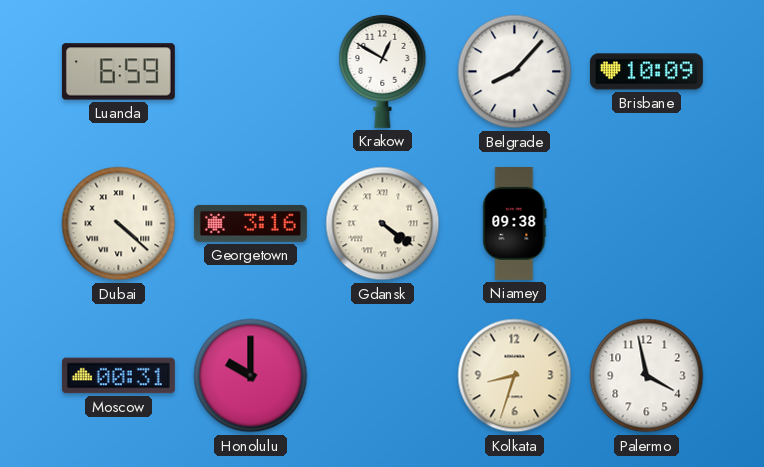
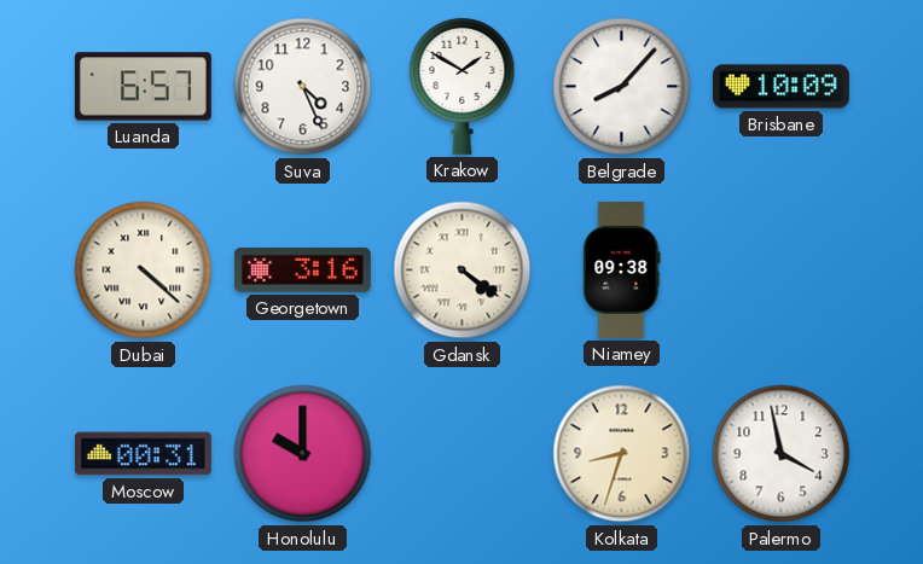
Luanda: 6:59 -> 6:57
Suva: none -> 4:26
Krakow: 12:50 -> 1:50
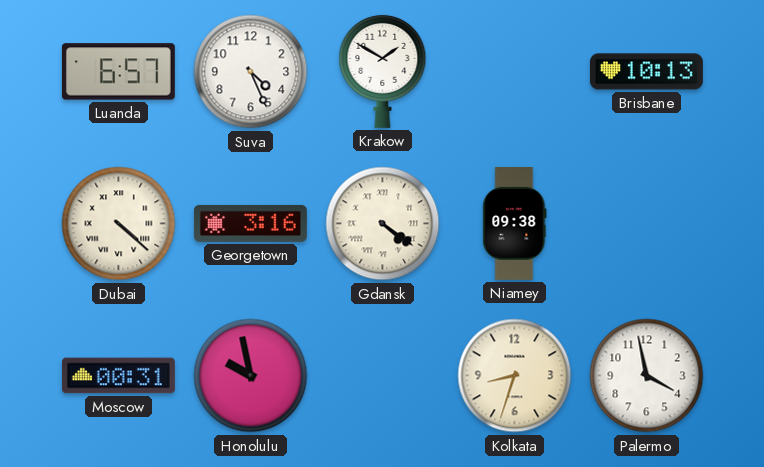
Belgrade: 8:07 -> none
Brisbane: 10:09 -> 10:13
Honolulu: 10:00 -> 9:58
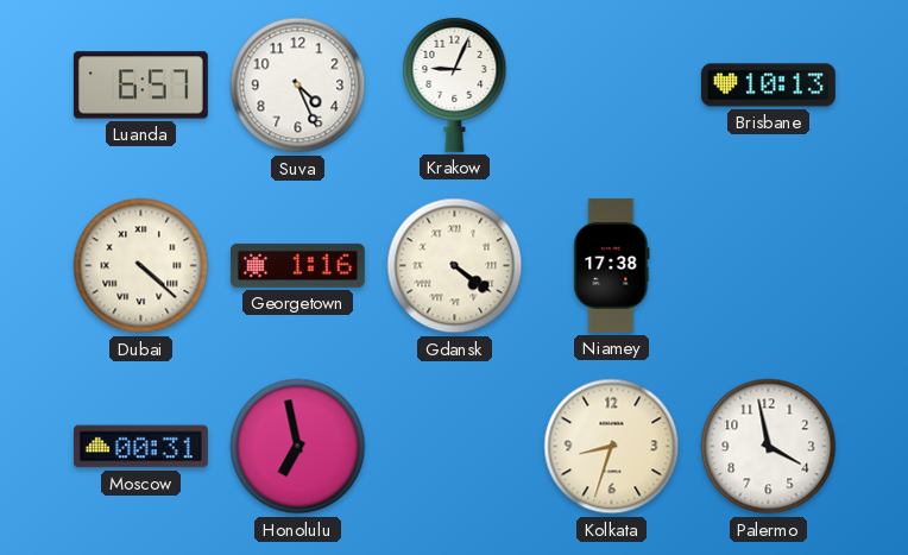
Krakow: 1:50 -> 9:04
Georgetown: 3:16 -> 1:16
Niamey: 09:38 -> 17:38
Honolulu: 9:58 -> 6:58
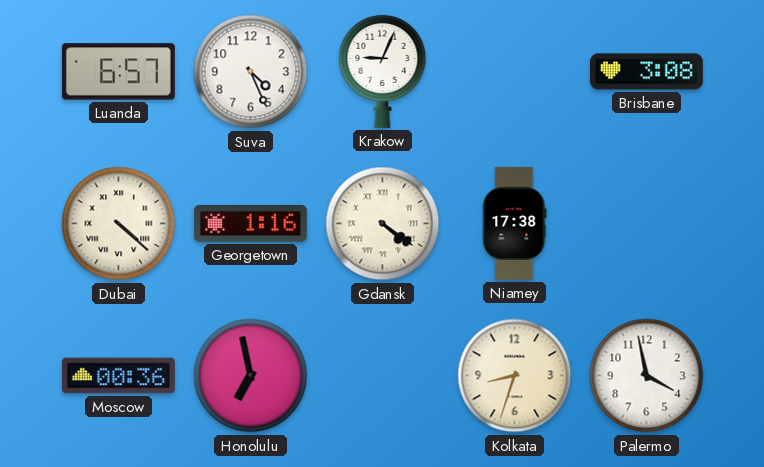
Brisbane: 10:13 -> 3:08
Moscow: 00:31 -> 00:36
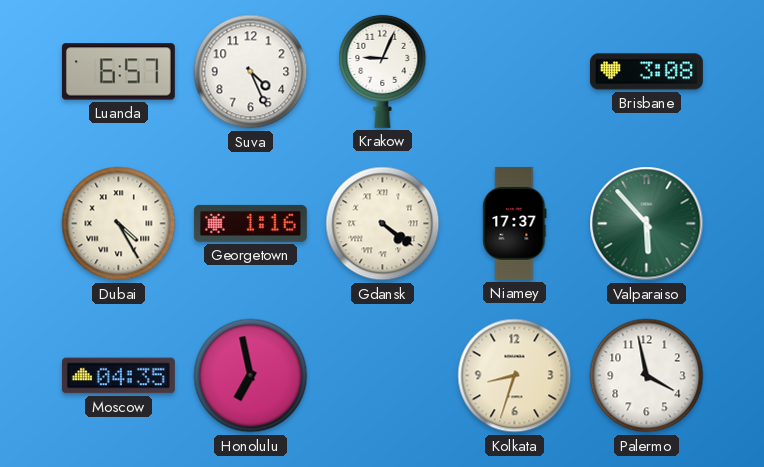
Dubai: 4:22 -> 4:25
Niamey: 17:38 -> 17:37
Valparaiso: none -> 5:53
Moscow: 00:36 -> 04:35
